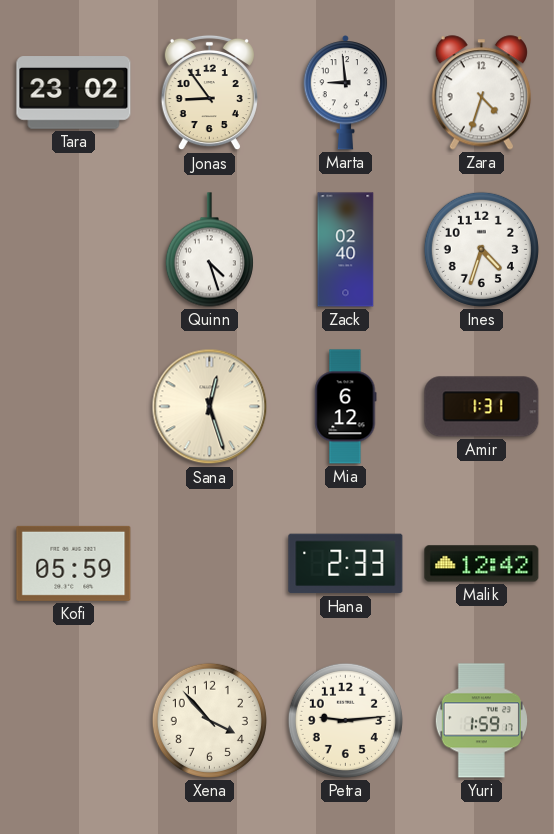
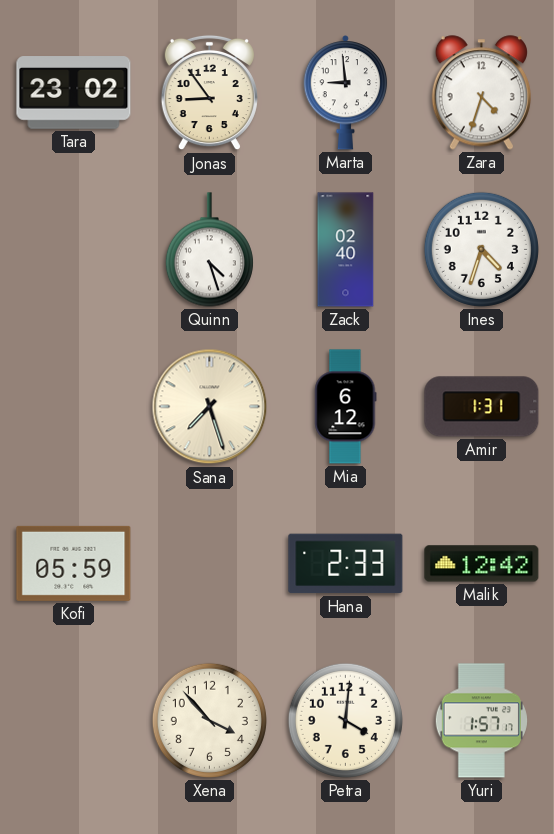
Sana: 12:27 -> 7:27
Petra: 9:14 -> 4:01
Yuri: 1:59 -> 1:57
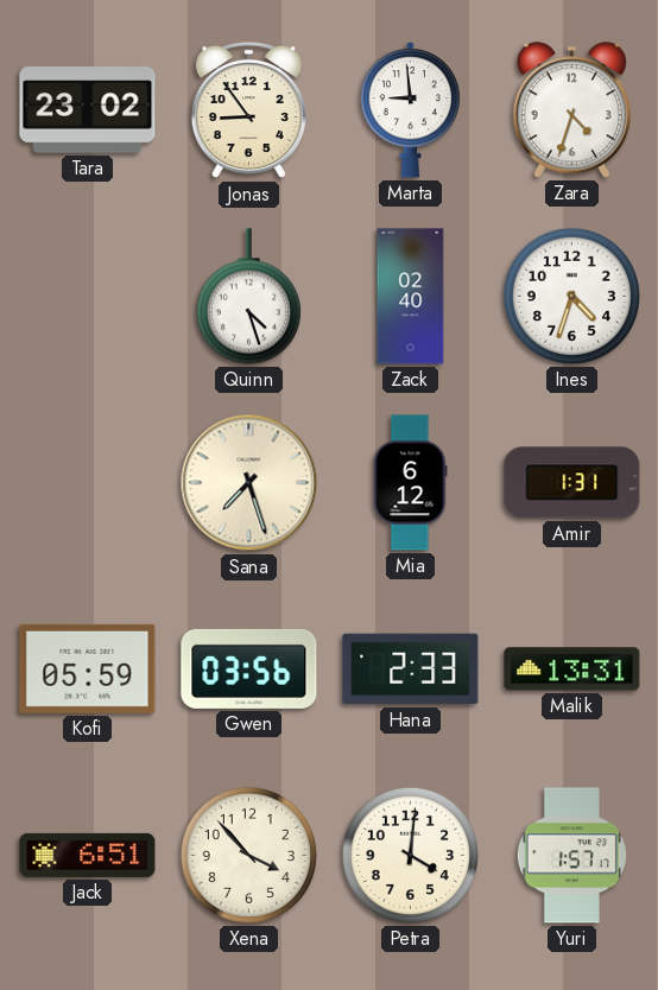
Gwen: none -> 03:56
Malik: 12:42 -> 13:31
Jack: none -> 6:51
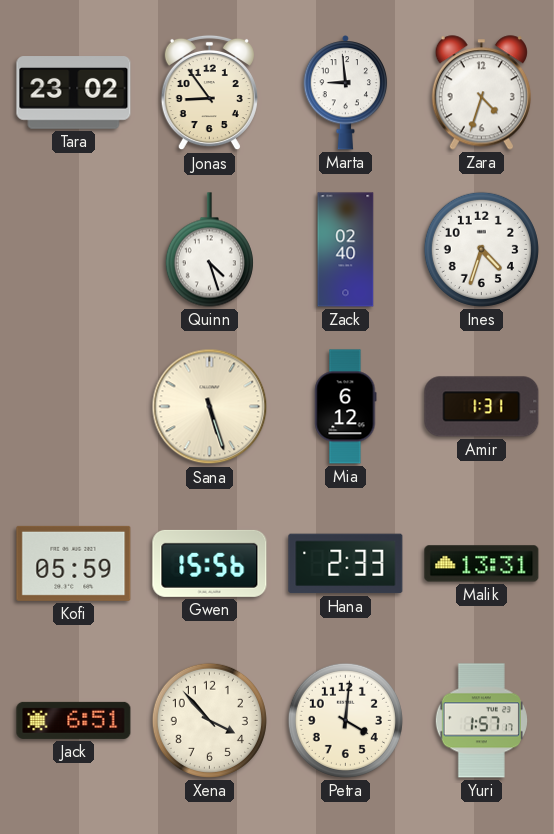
Sana: 7:27 -> 5:27
Gwen: 03:56 -> 15:56
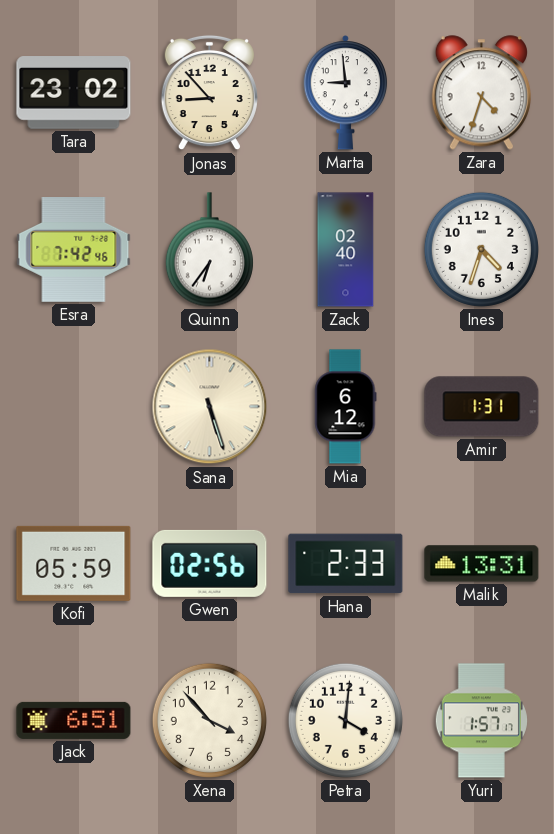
Jonas: 8:54 -> 8:53
Esra: none -> 7:42
Quinn: 4:27 -> 6:36
Gwen: 15:56 -> 02:56
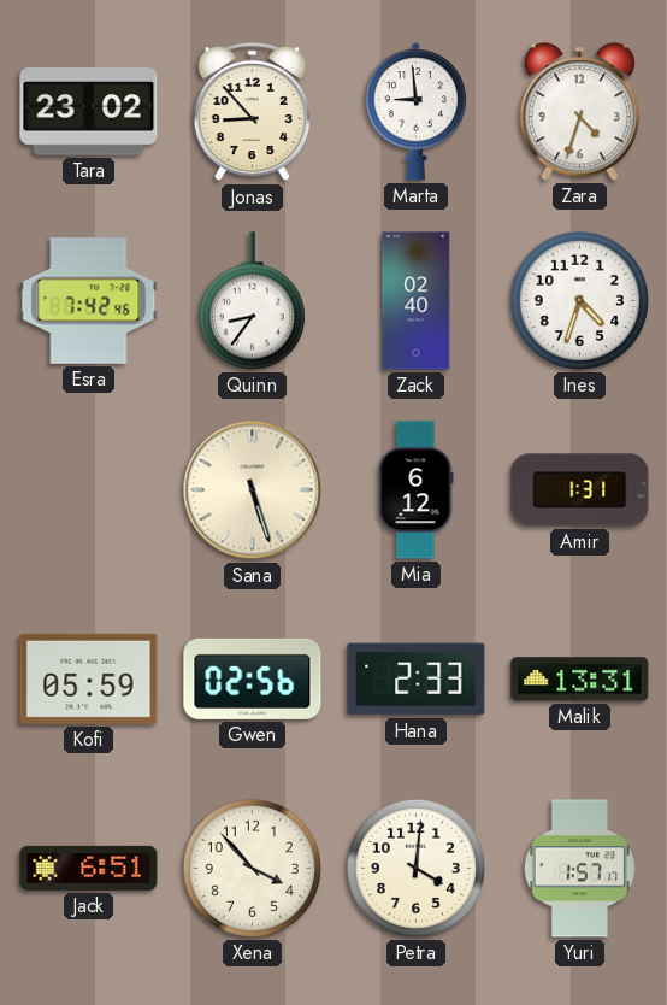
Quinn: 6:36 -> 8:36
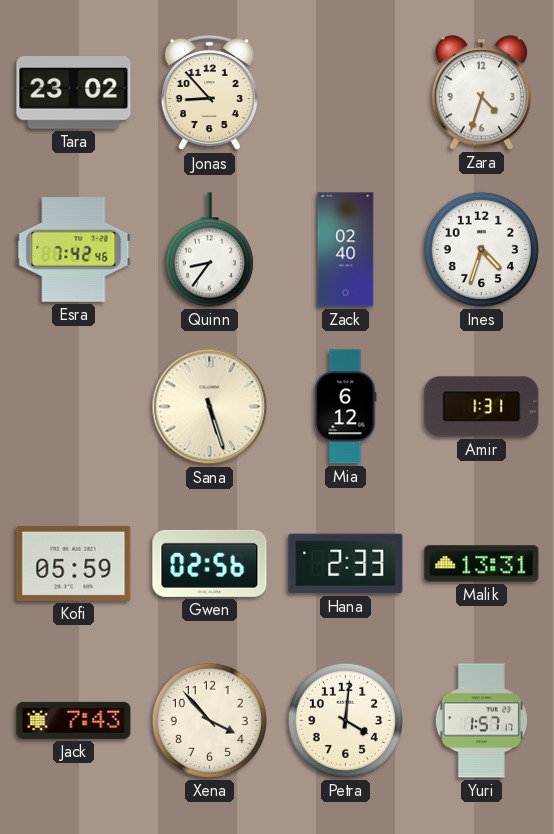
Marta: 8:59 -> none
Jack: 6:51 -> 7:43
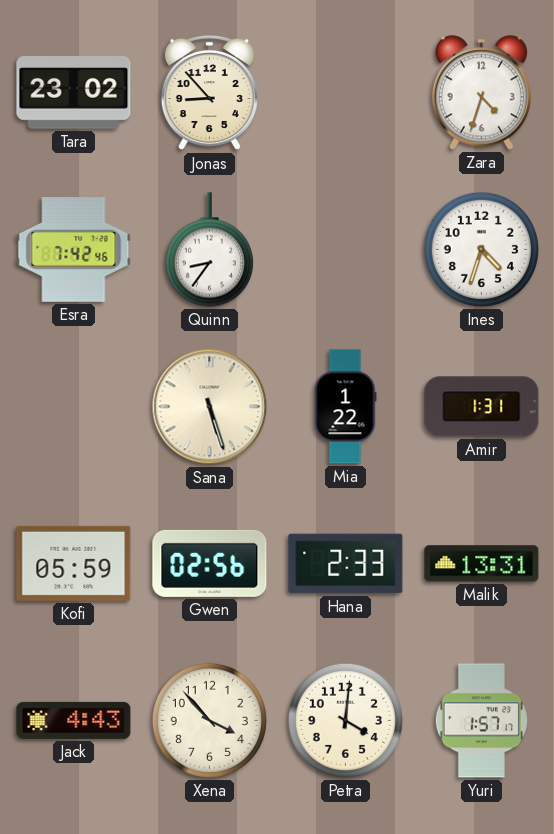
Zack: 02:40 -> none
Mia: 6:12 -> 1:22
Jack: 7:43 -> 4:43
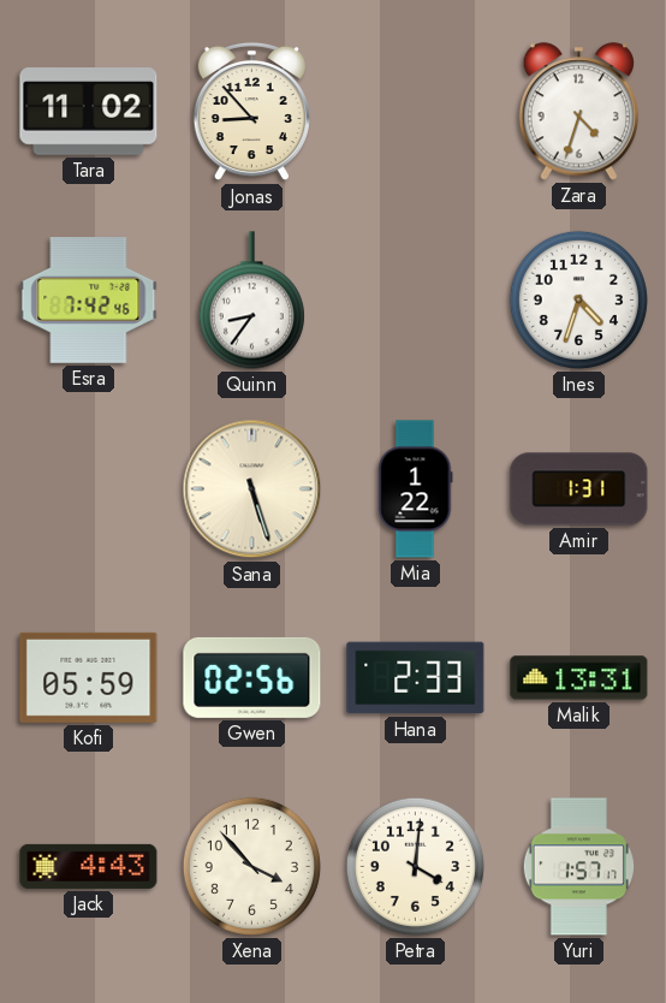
Tara: 23:02 -> 11:02
